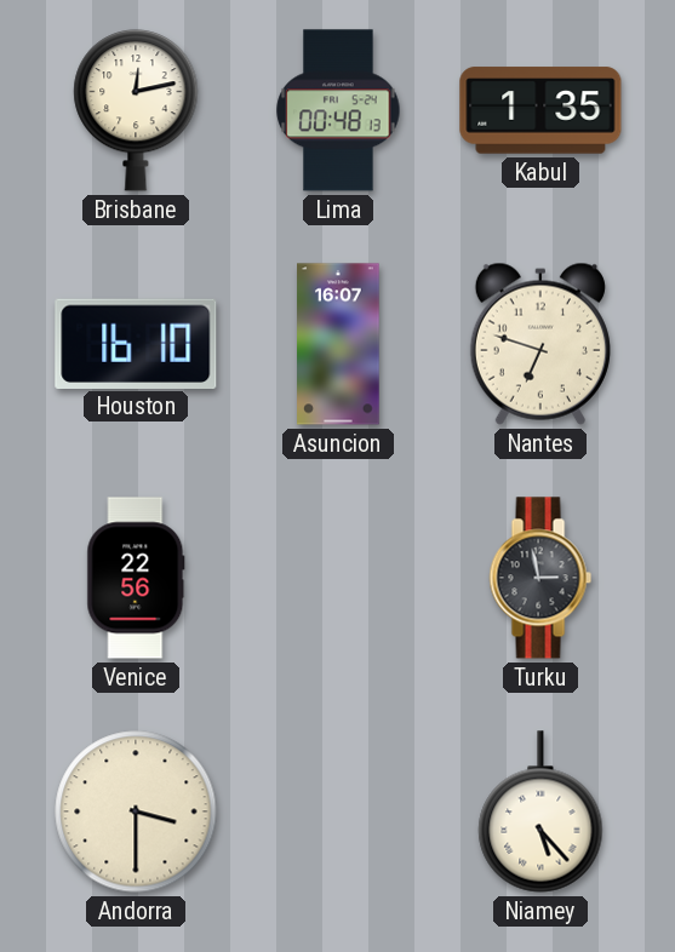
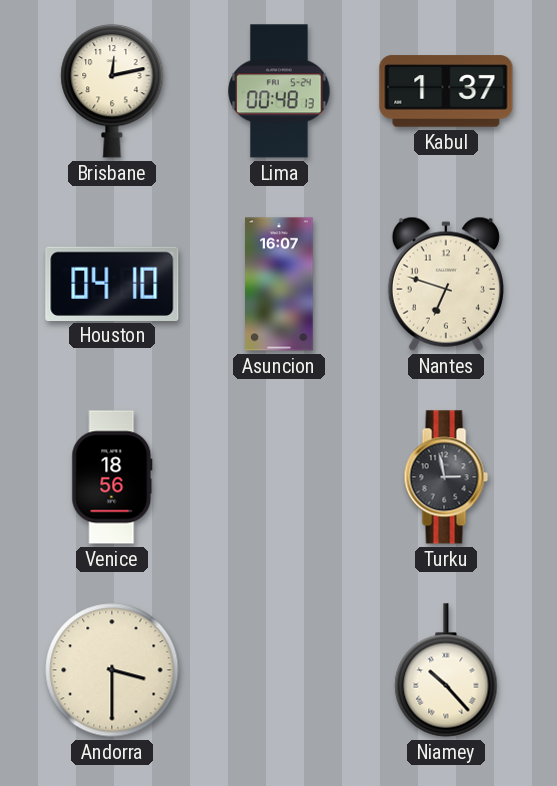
Kabul: 1:35 -> 1:37
Houston: 16:10 -> 04:10
Venice: 22:56 -> 18:56
Niamey: 5:23 -> 10:23
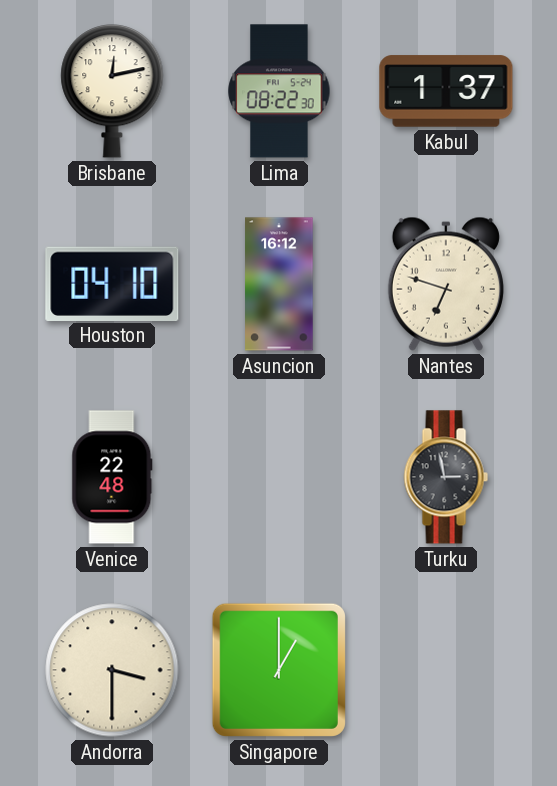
Lima: 00:48 -> 08:22
Asuncion: 16:07 -> 16:12
Venice: 18:56 -> 22:48
Singapore: none -> 1:00
Niamey: 10:23 -> none
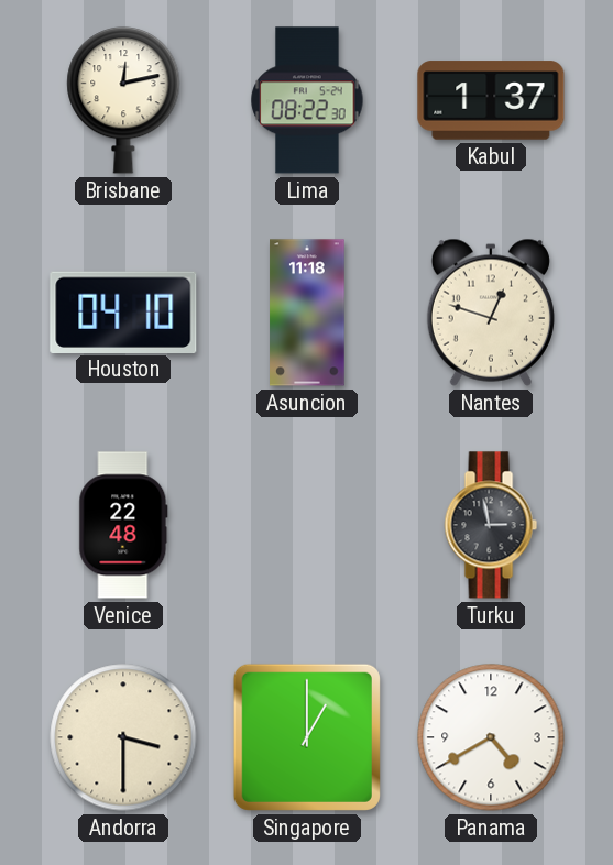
Asuncion: 16:12 -> 11:18
Nantes: 6:48 -> 12:48
Panama: none -> 4:40
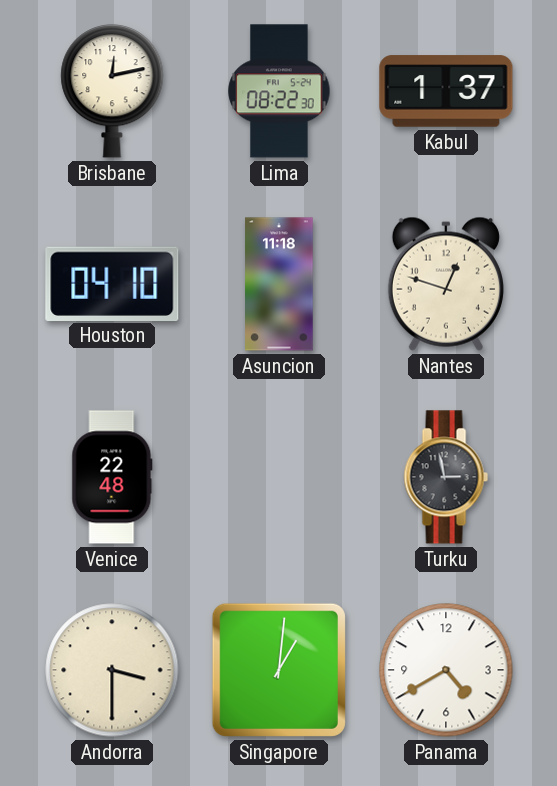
Singapore: 1:00 -> 1:01
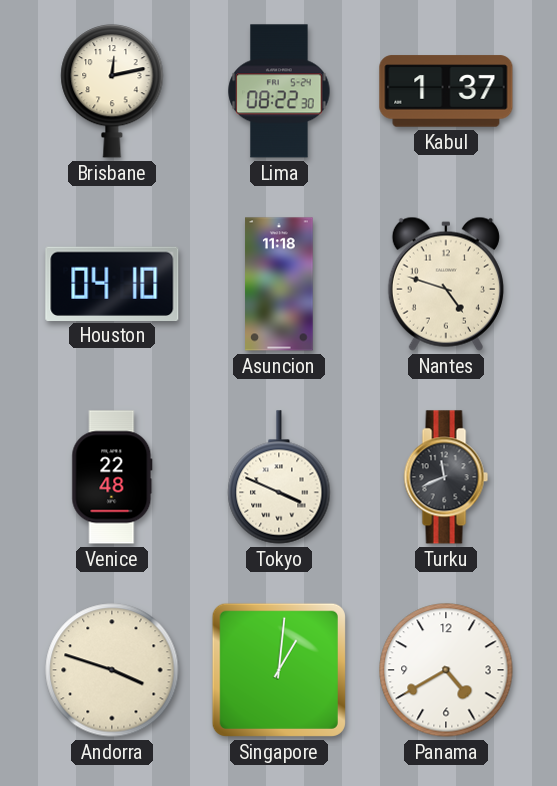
Nantes: 12:48 -> 4:48
Tokyo: none -> 3:49
Turku: 2:58 -> 11:41
Andorra: 3:30 -> 3:48
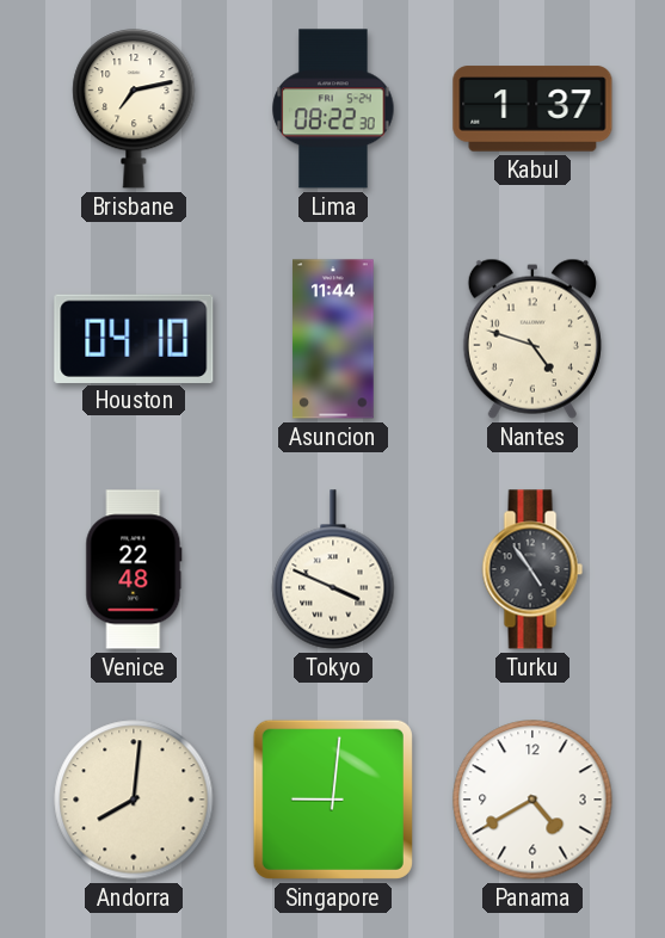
Brisbane: 12:13 -> 7:13
Asuncion: 11:18 -> 11:44
Turku: 11:41 -> 4:54
Andorra: 3:48 -> 8:01
Singapore: 1:01 -> 9:01
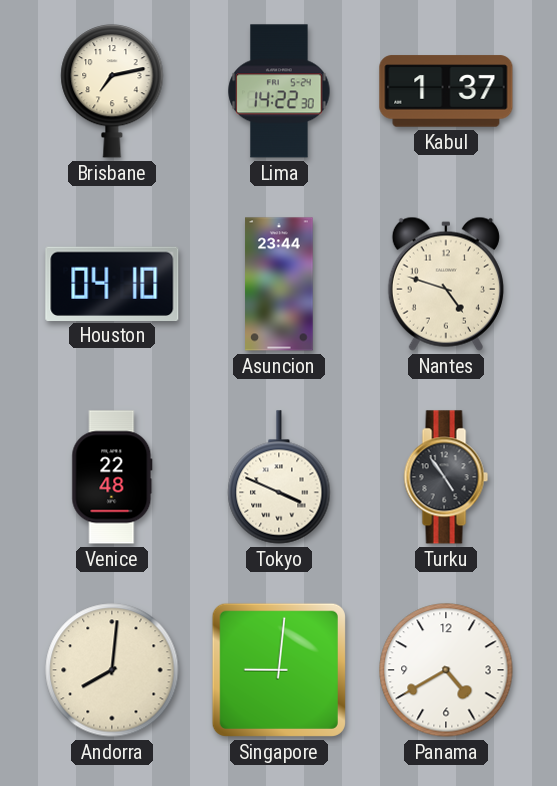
Lima: 08:22 -> 14:22
Asuncion: 11:44 -> 23:44
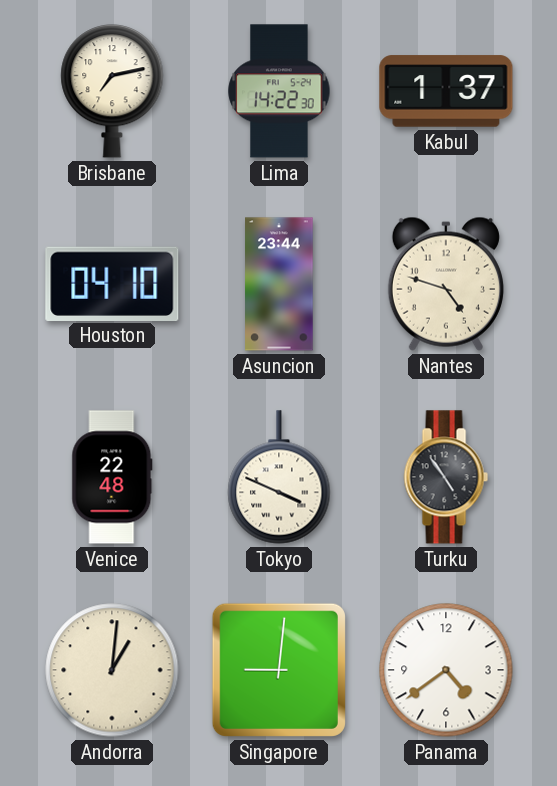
Andorra: 8:01 -> 1:01
Panama: 4:40 -> 4:39
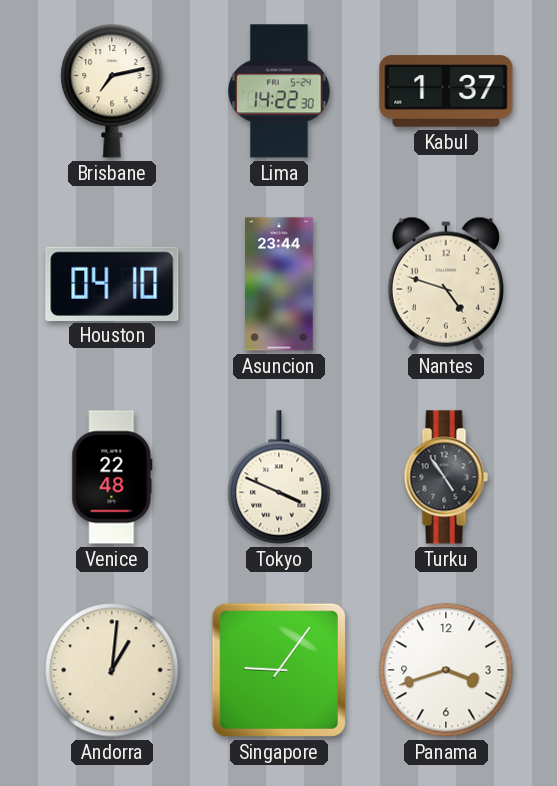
Singapore: 9:01 -> 9:06
Panama: 4:39 -> 3:42
